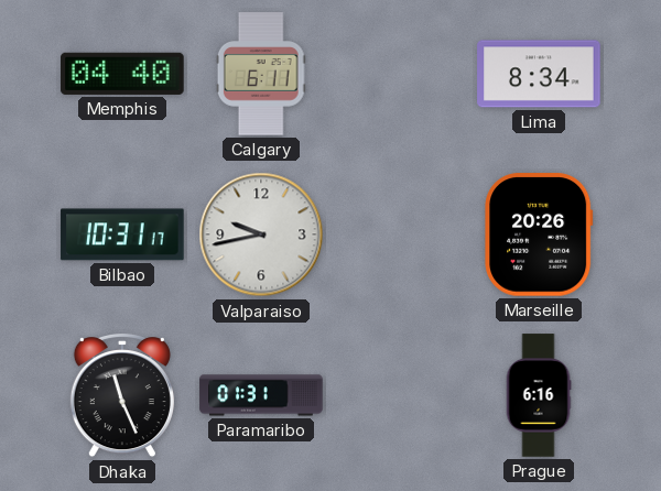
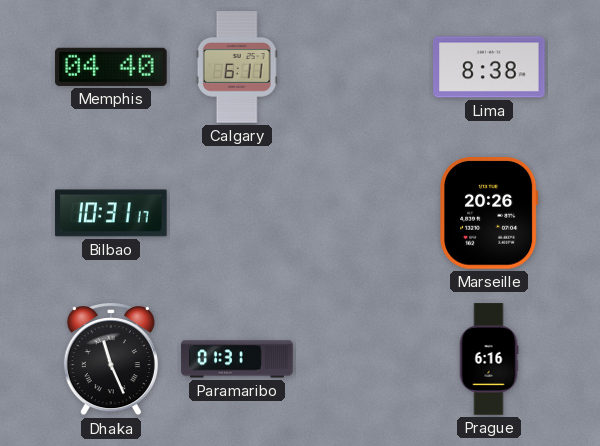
Lima: 8:34 -> 8:38
Valparaiso: 9:43 -> none
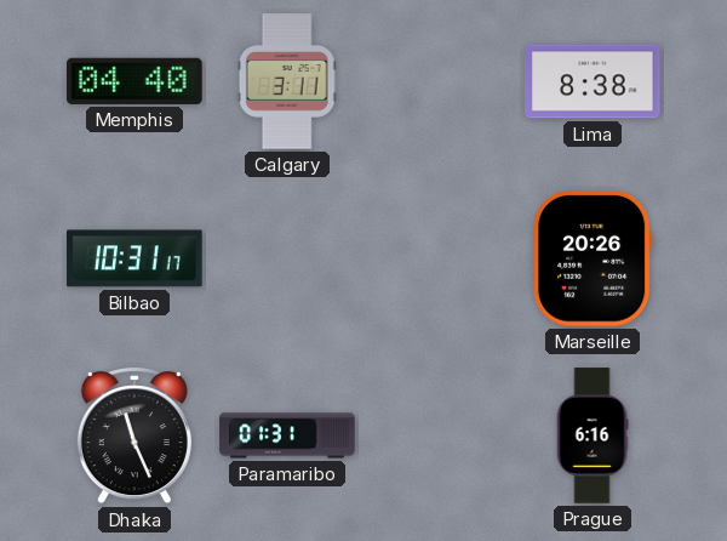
Calgary: 6:11 -> 3:11
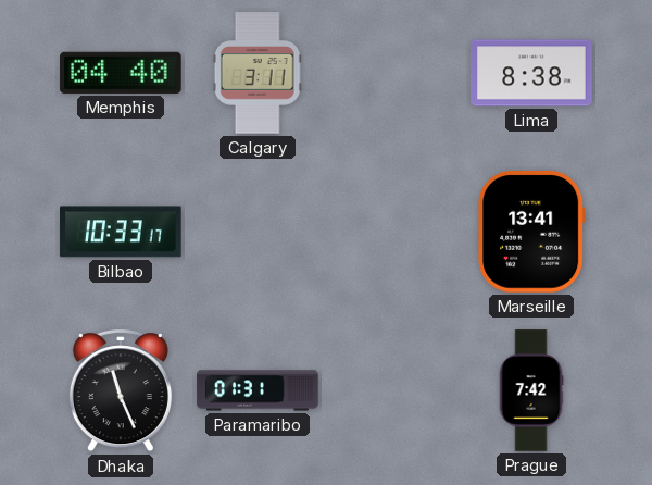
Bilbao: 10:31 -> 10:33
Marseille: 20:26 -> 13:41
Prague: 6:16 -> 7:42
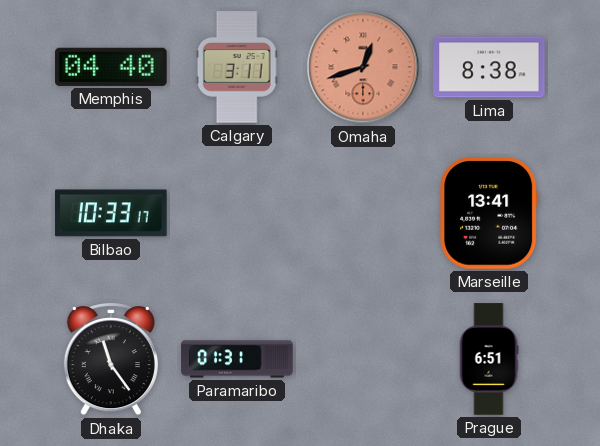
Omaha: none -> 12:42
Dhaka: 11:26 -> 11:24
Prague: 7:42 -> 6:51
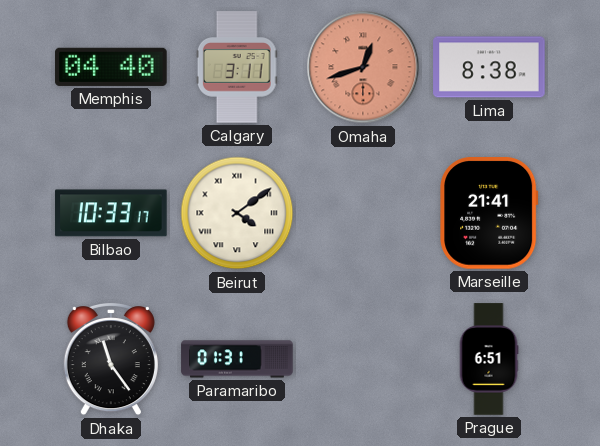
Beirut: none -> 4:09
Marseille: 13:41 -> 21:41
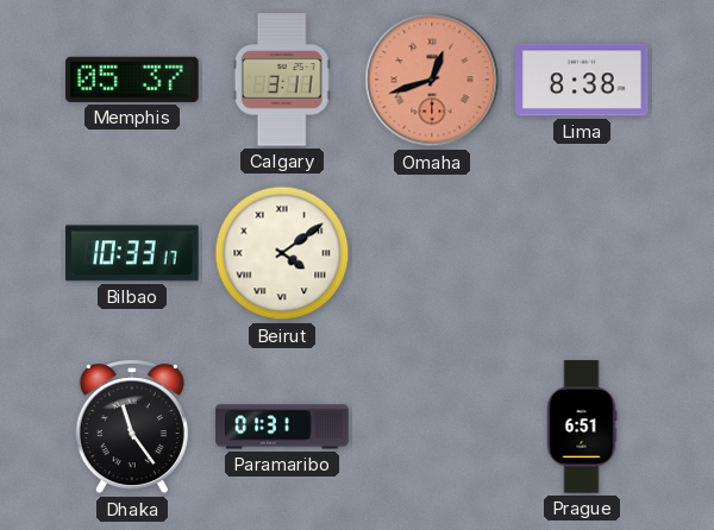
Memphis: 04:40 -> 05:37
Marseille: 21:41 -> none
